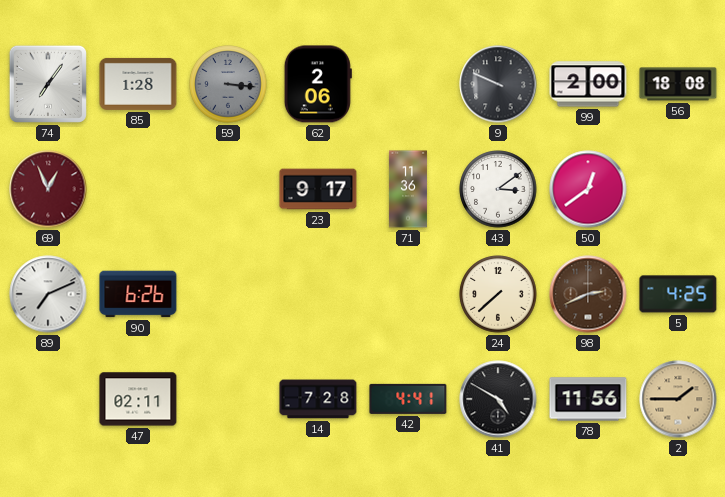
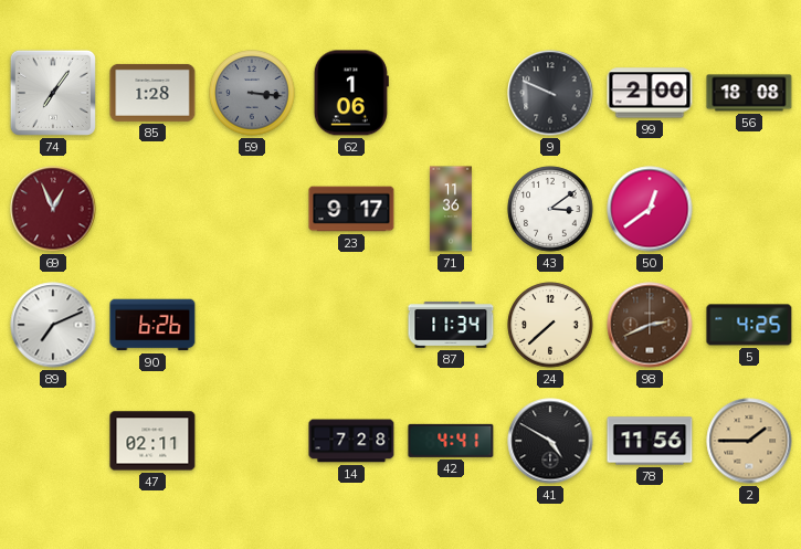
62: 2:06 -> 1:06
87: none -> 11:34
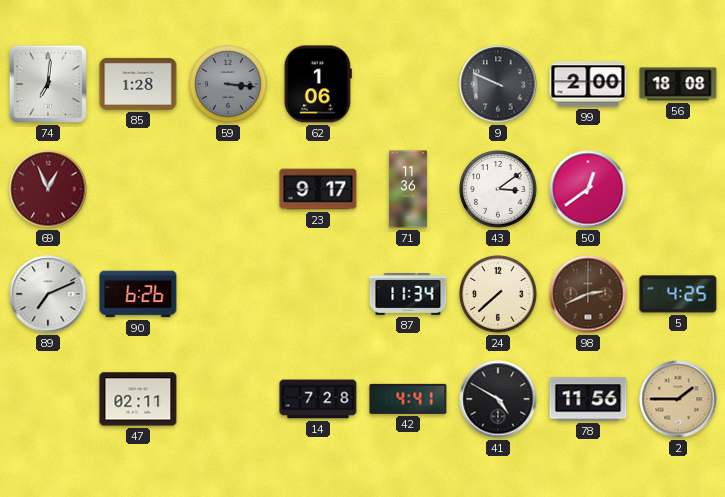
74: 7:06 -> 7:01
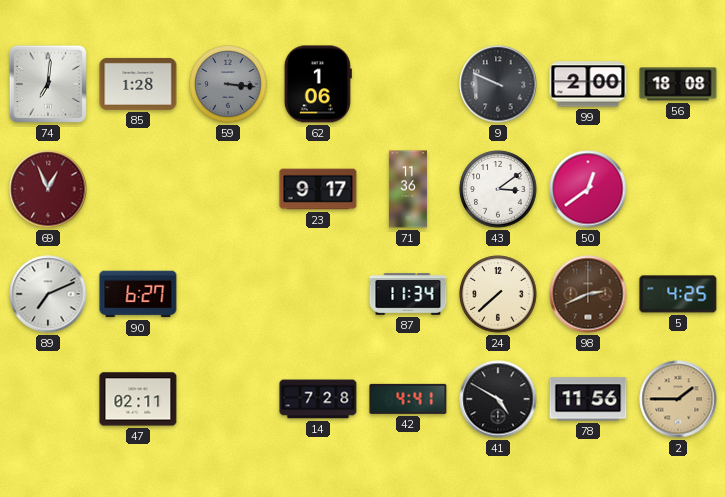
90: 6:26 -> 6:27
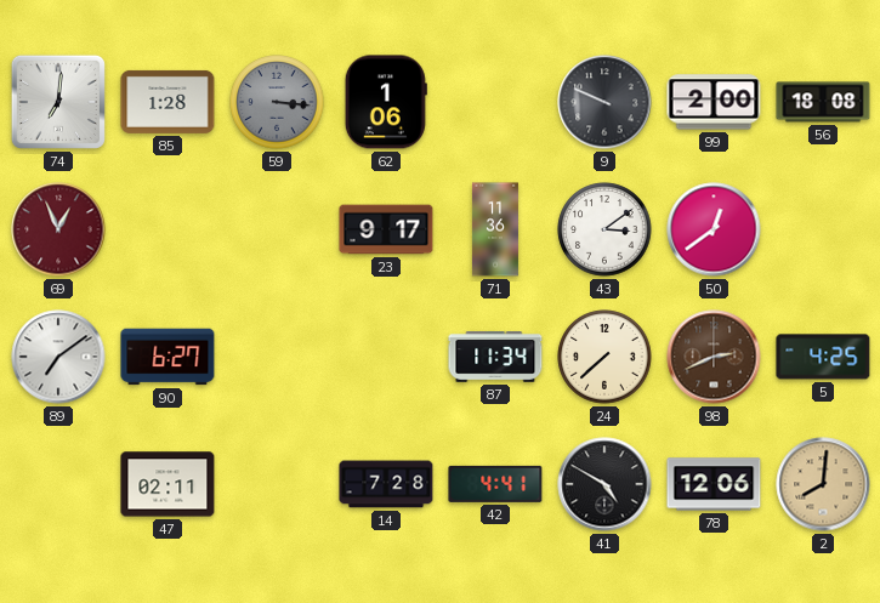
89: 7:11 -> 7:09
78: 11:56 -> 12:06
2: 1:45 -> 8:01
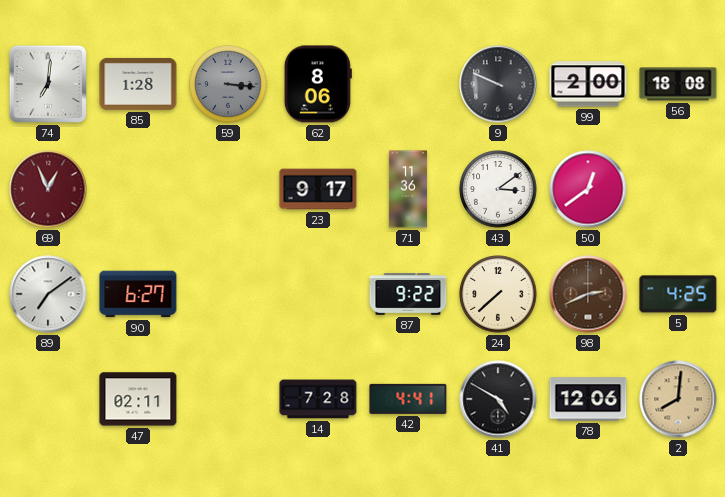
62: 1:06 -> 8:06
87: 11:34 -> 9:22
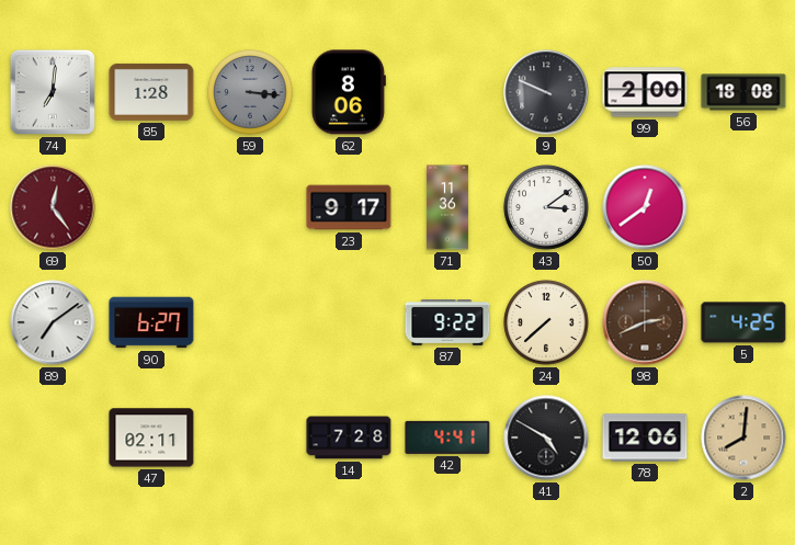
69: 12:56 -> 12:24
